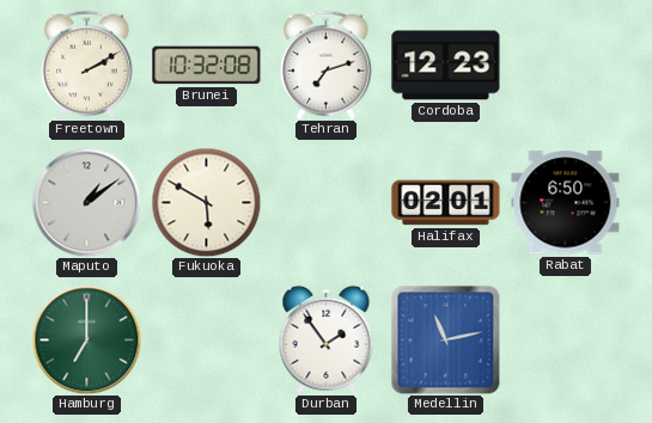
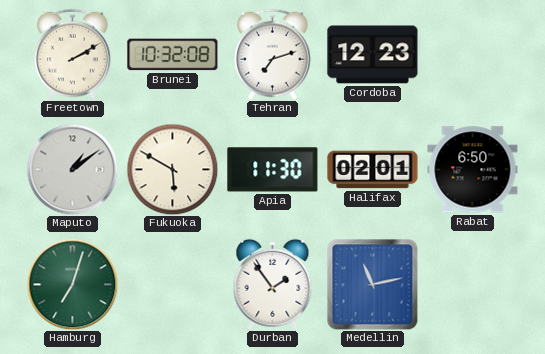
Apia: none -> 11:30
Hamburg: 7:00 -> 7:03
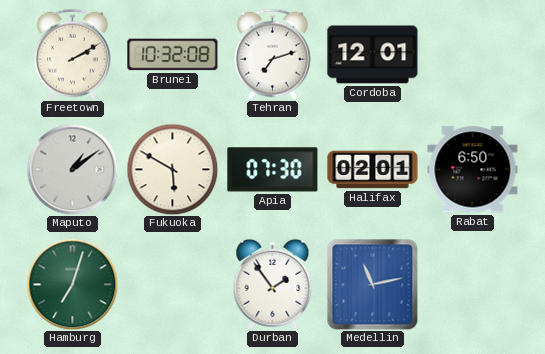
Cordoba: 12:23 -> 12:01
Apia: 11:30 -> 07:30
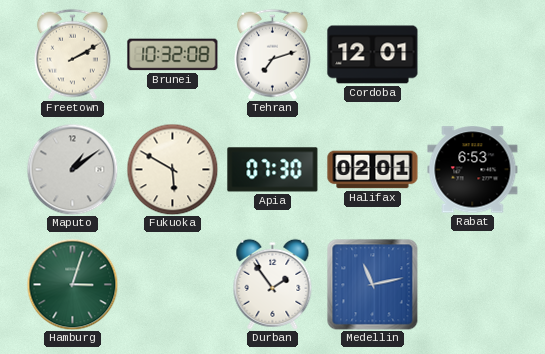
Rabat: 6:50 -> 6:53
Hamburg: 7:03 -> 3:03
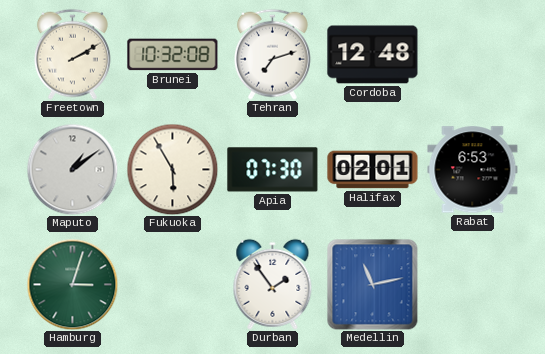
Cordoba: 12:01 -> 12:48
Fukuoka: 5:50 -> 5:55
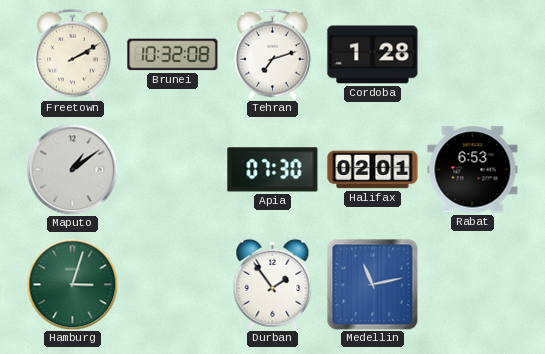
Cordoba: 12:48 -> 1:28
Fukuoka: 5:55 -> none
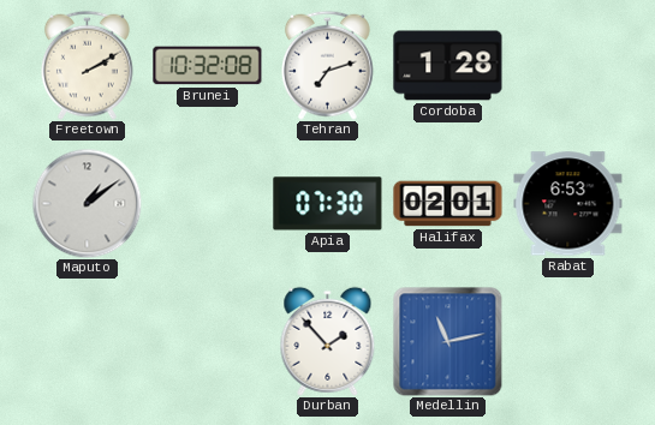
Hamburg: 3:03 -> none
Durban: 1:54 -> 1:53
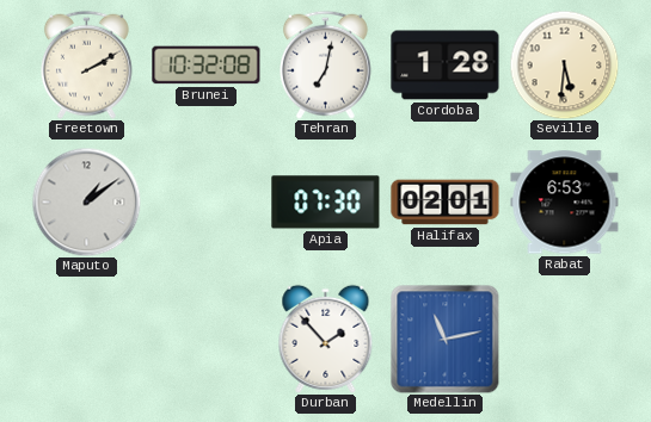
Tehran: 7:12 -> 7:02
Seville: none -> 5:31
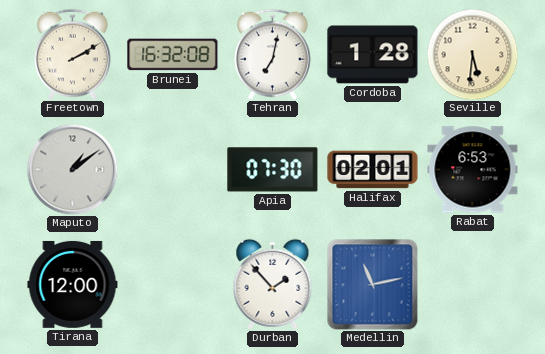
Brunei: 10:32 -> 16:32
Tirana: none -> 12:00
